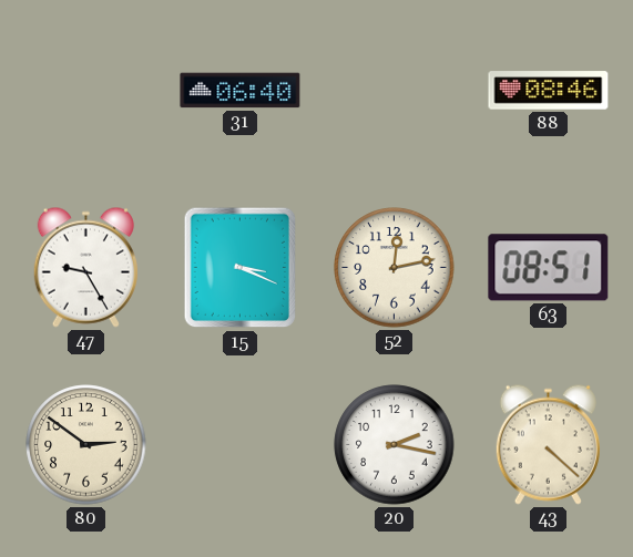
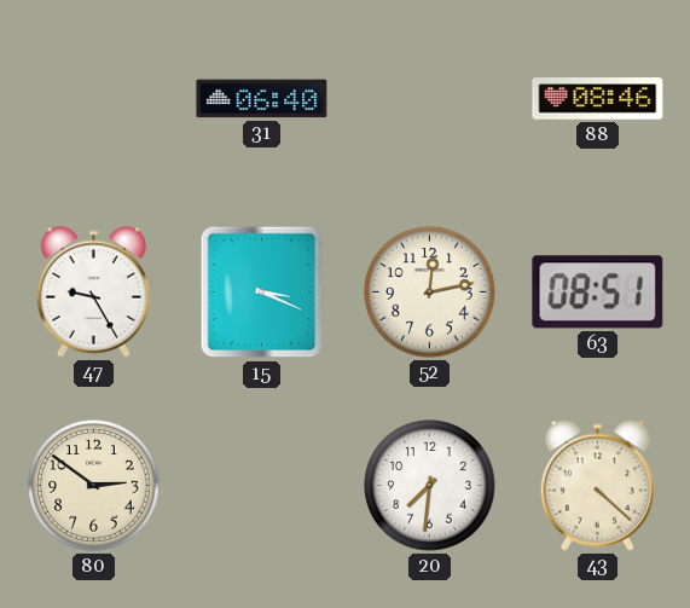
20: 2:17 -> 7:31
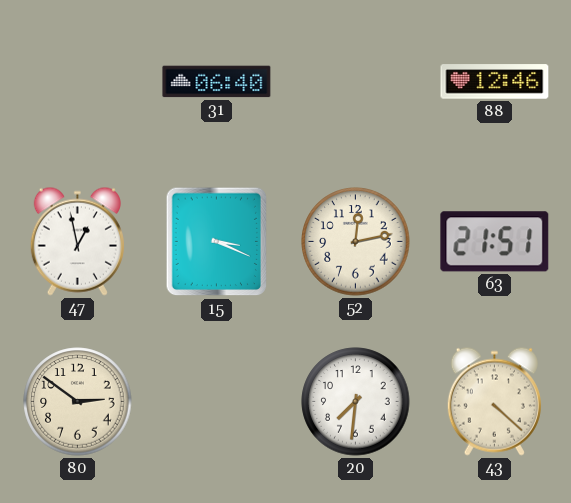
88: 08:46 -> 12:46
47: 9:25 -> 12:58
63: 08:51 -> 21:51
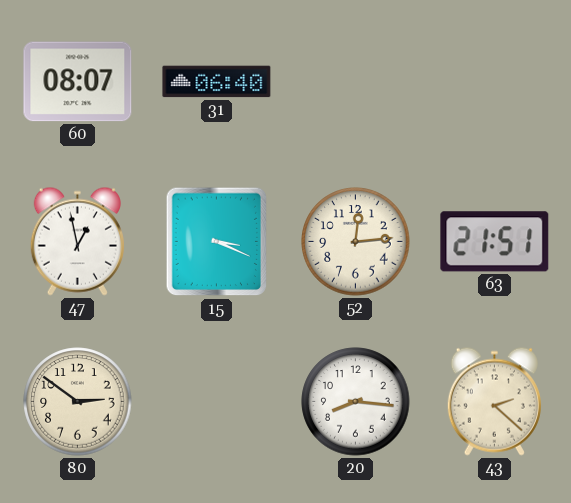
60: none -> 08:07
88: 12:46 -> none
52: 12:13 -> 12:14
20: 7:31 -> 8:16
43: 4:22 -> 2:22
